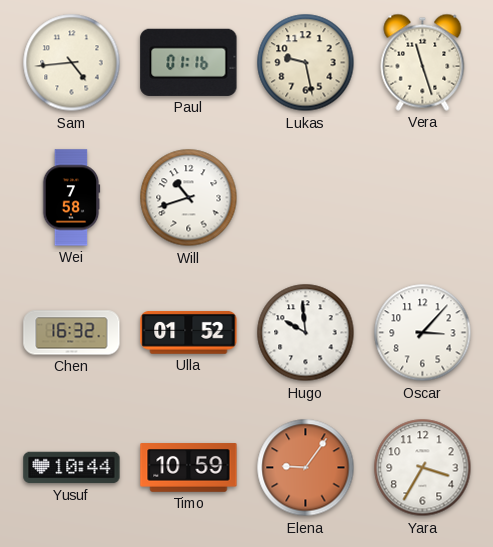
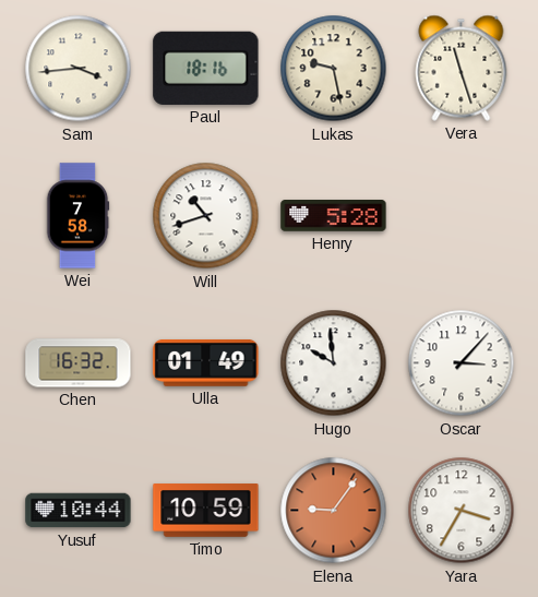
Sam: 4:44 -> 3:44
Paul: 01:16 -> 18:16
Henry: none -> 5:28
Ulla: 01:52 -> 01:49
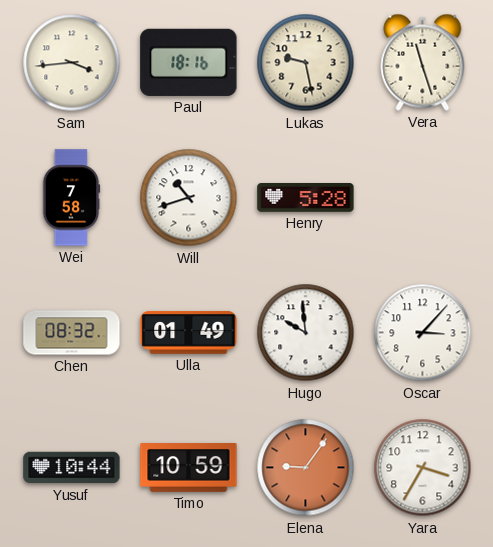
Chen: 16:32 -> 08:32
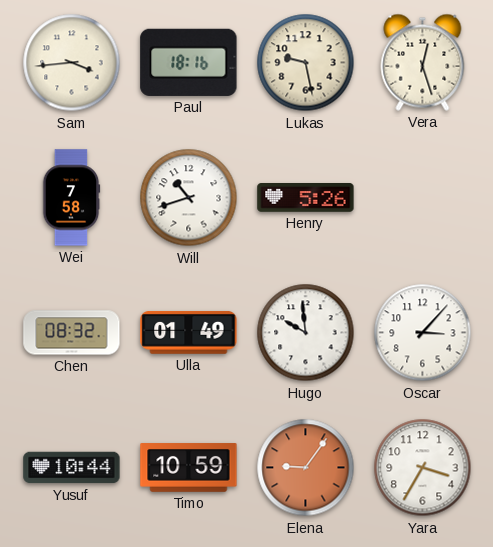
Vera: 11:27 -> 12:27
Henry: 5:28 -> 5:26
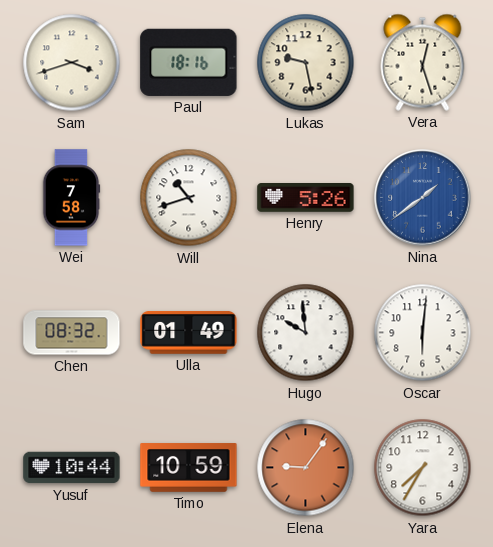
Sam: 3:44 -> 3:42
Nina: none -> 1:39
Oscar: 3:07 -> 6:01
Yara: 3:35 -> 7:35
